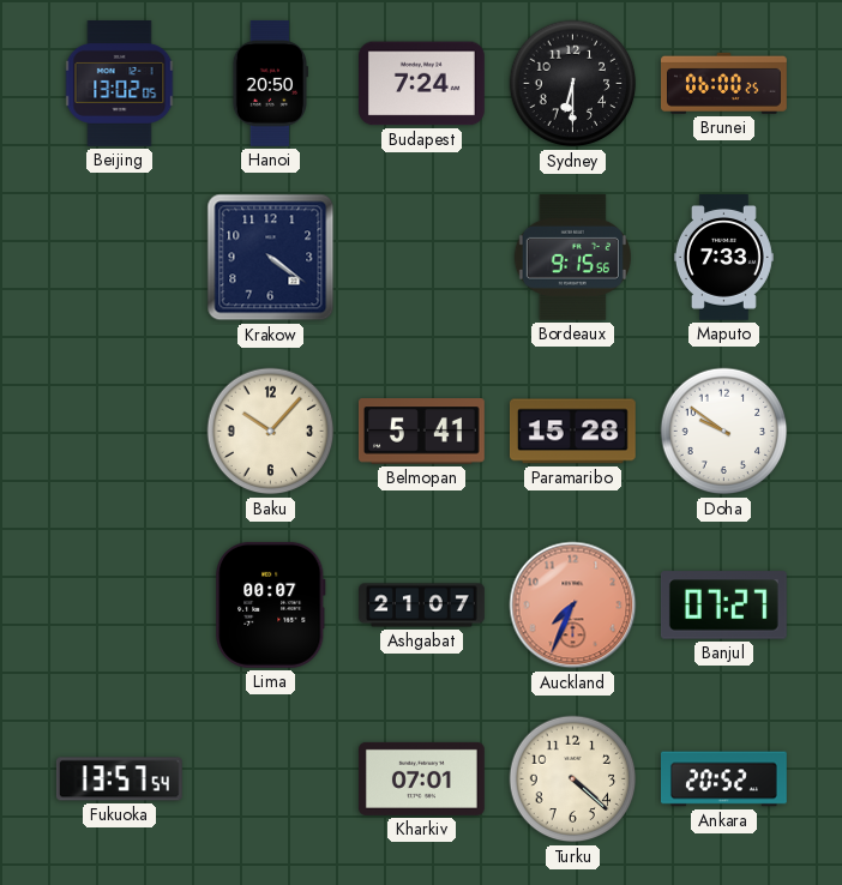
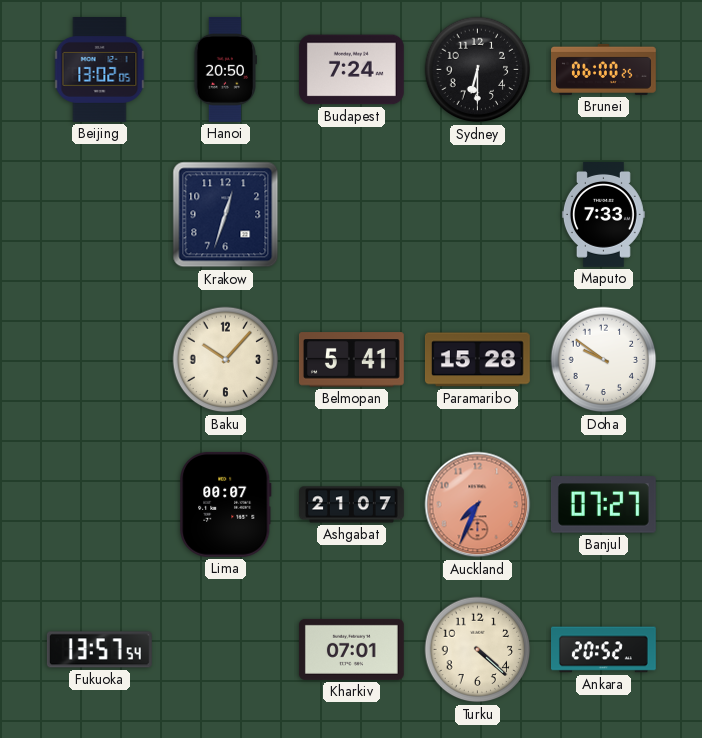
Krakow: 4:21 -> 12:33
Bordeaux: 9:15 -> none
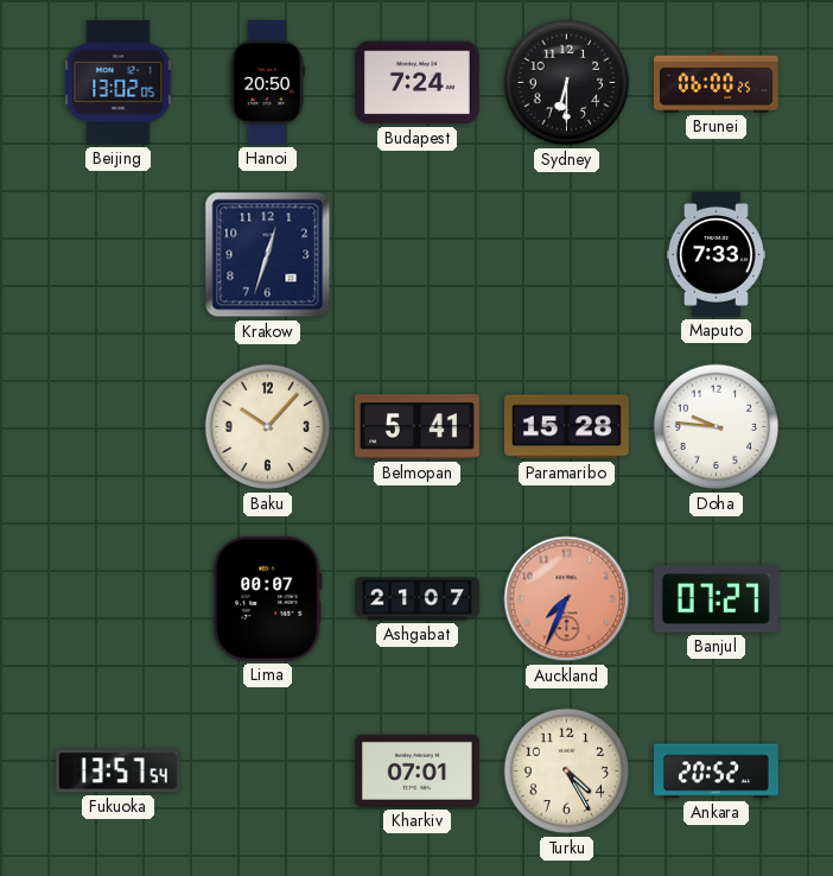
Doha: 9:51 -> 9:46
Turku: 4:22 -> 4:25
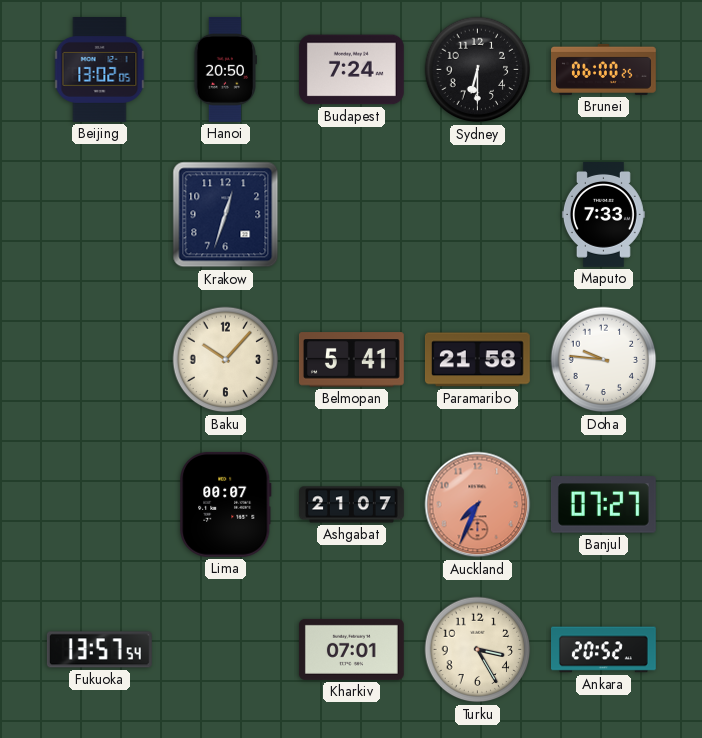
Paramaribo: 15:28 -> 21:58
Turku: 4:25 -> 3:25
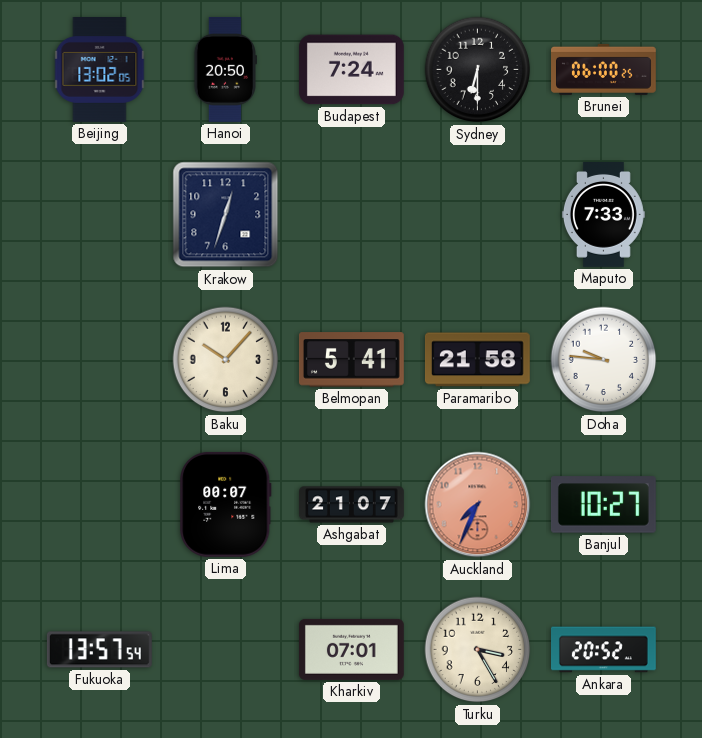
Banjul: 07:27 -> 10:27
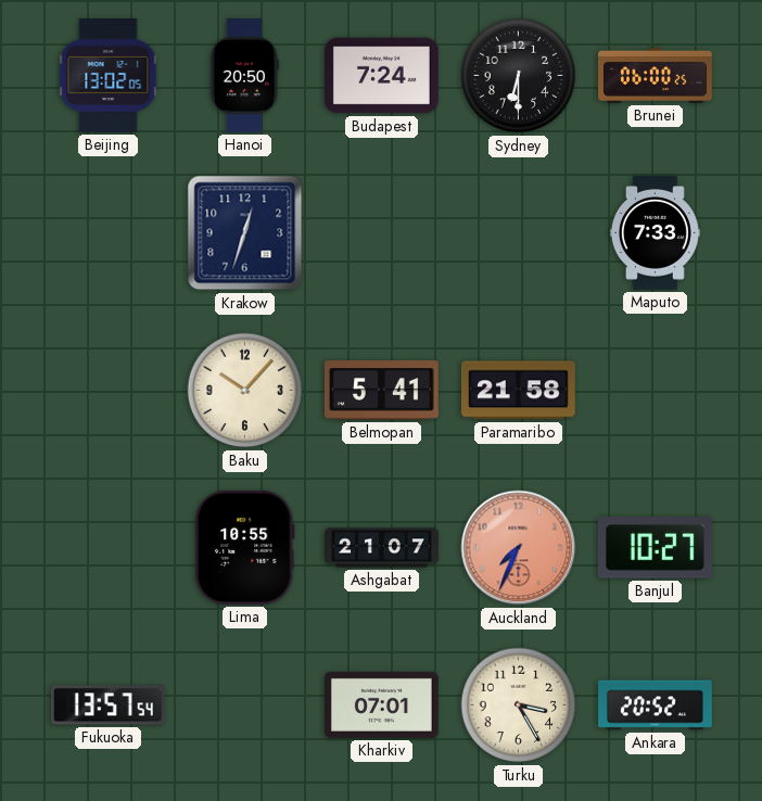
Doha: 9:46 -> none
Lima: 00:07 -> 10:55
